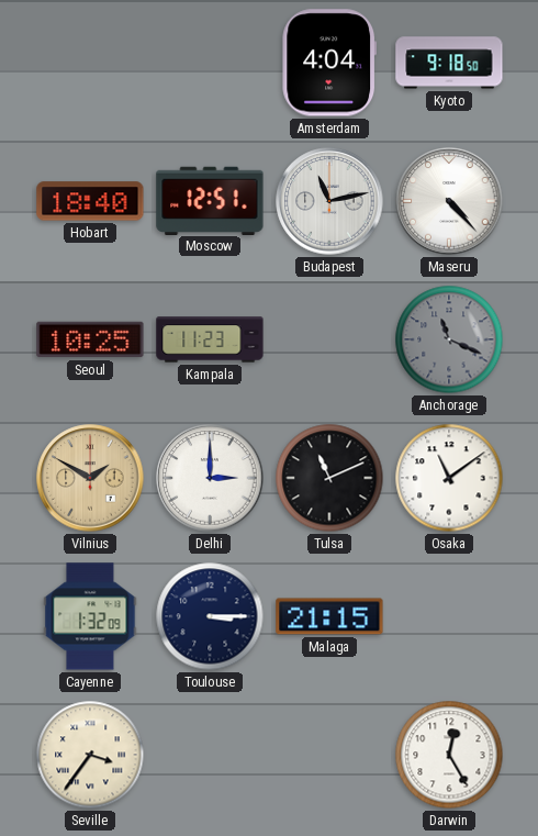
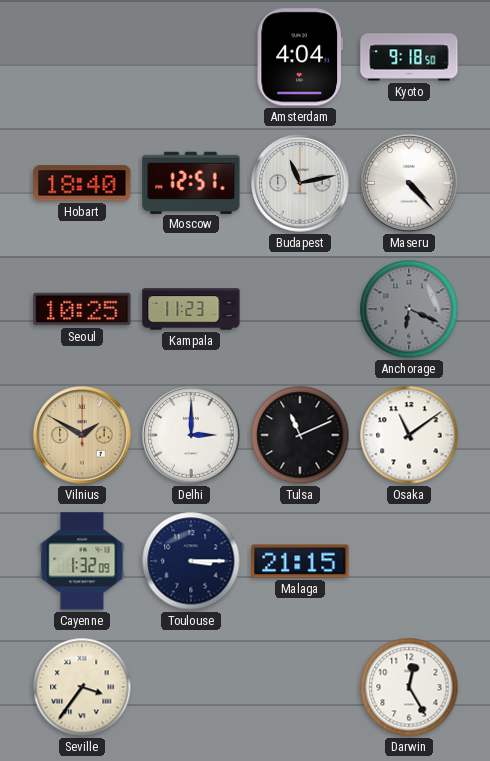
Anchorage: 11:19 -> 6:19
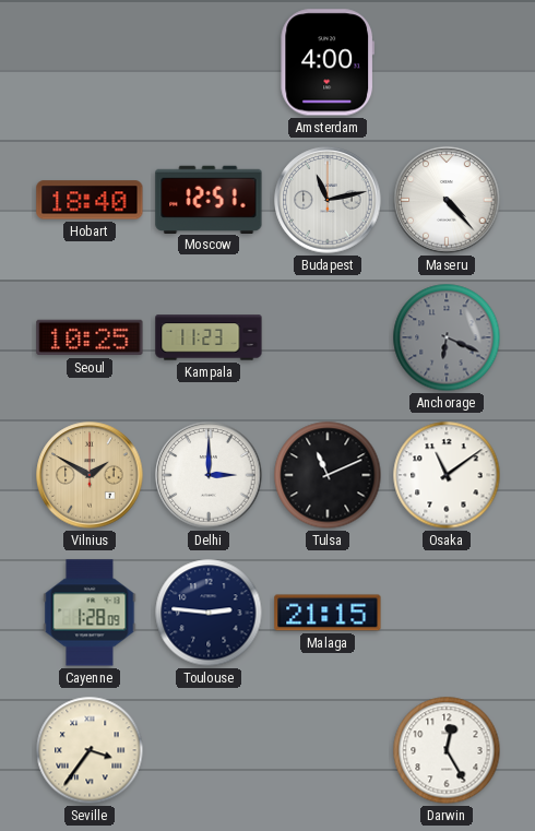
Amsterdam: 4:04 -> 4:00
Kyoto: 9:18 -> none
Cayenne: 1:32 -> 1:28
Toulouse: 3:15 -> 2:46
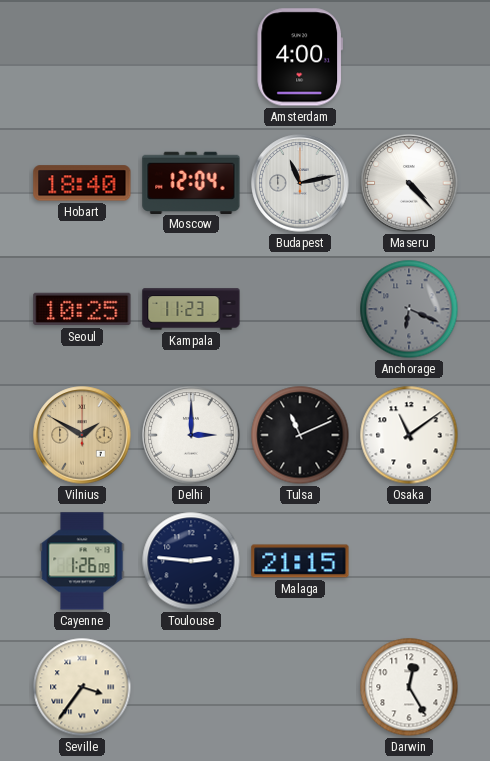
Moscow: 12:51 -> 12:04
Cayenne: 1:28 -> 1:26
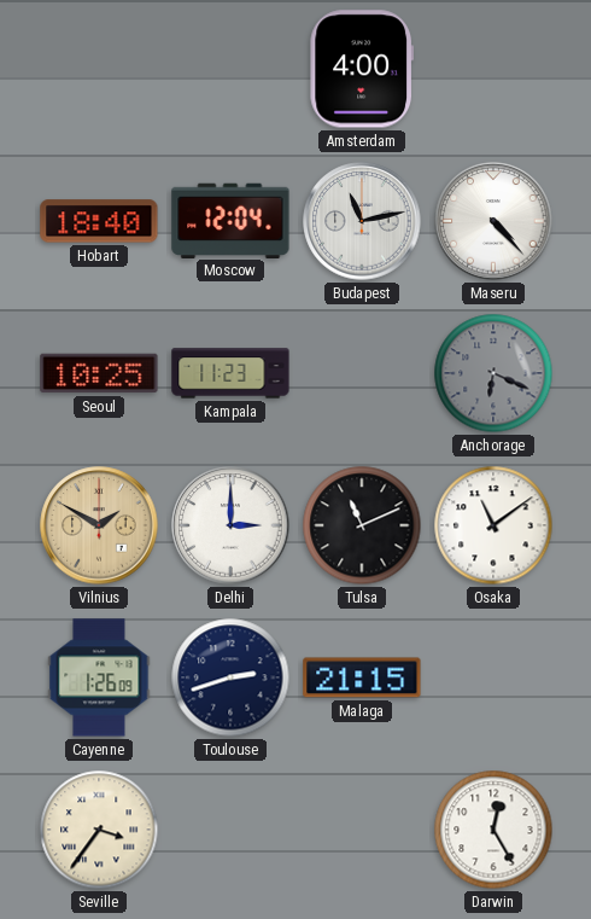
Toulouse: 2:46 -> 2:42
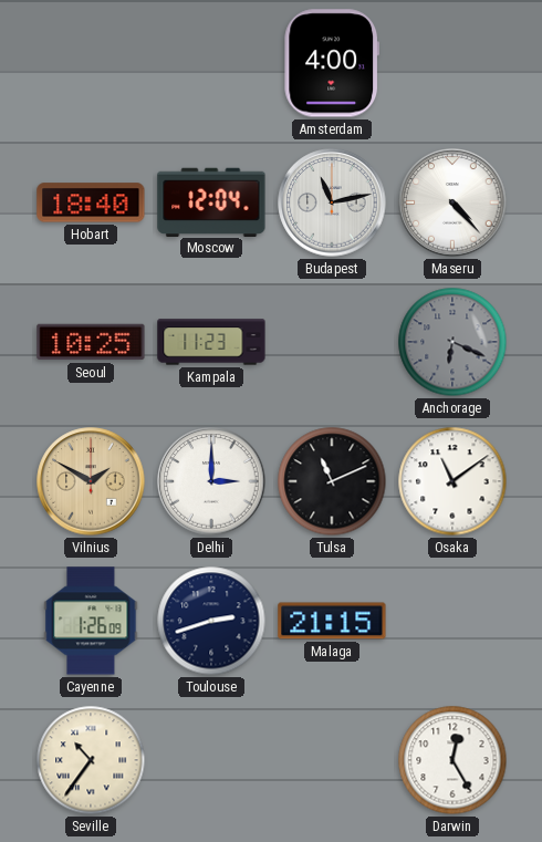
Seville: 3:36 -> 10:36
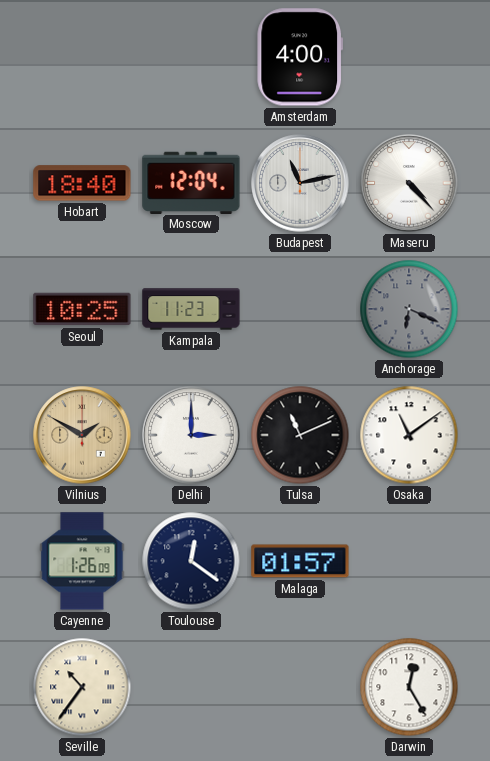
Toulouse: 2:42 -> 12:21
Malaga: 21:15 -> 01:57
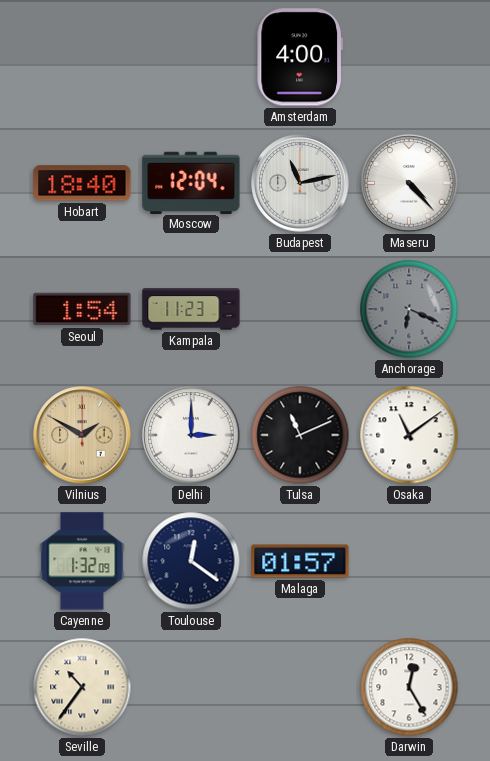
Seoul: 10:25 -> 1:54
Cayenne: 1:26 -> 1:32
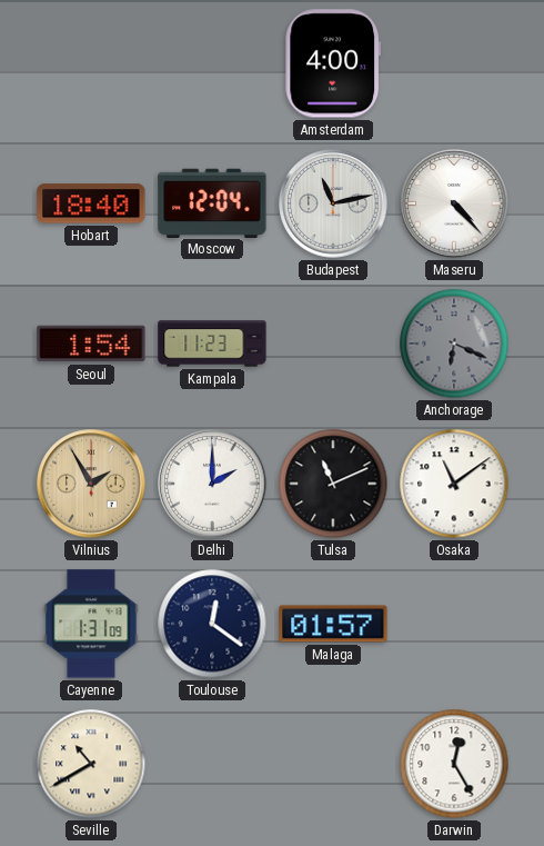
Vilnius: 1:50 -> 1:55
Delhi: 3:00 -> 2:00
Cayenne: 1:32 -> 1:31
Seville: 10:36 -> 10:40
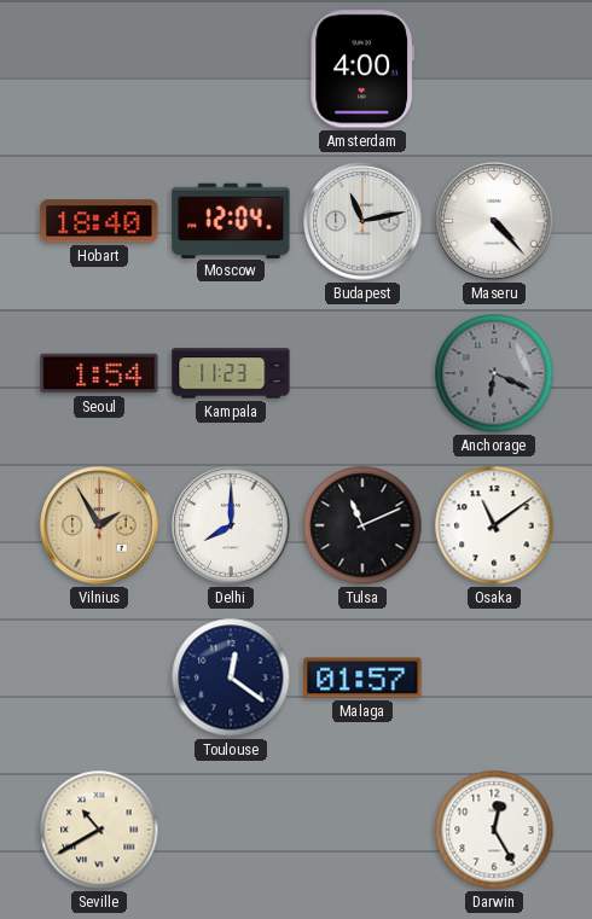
Delhi: 2:00 -> 8:00
Cayenne: 1:31 -> none
